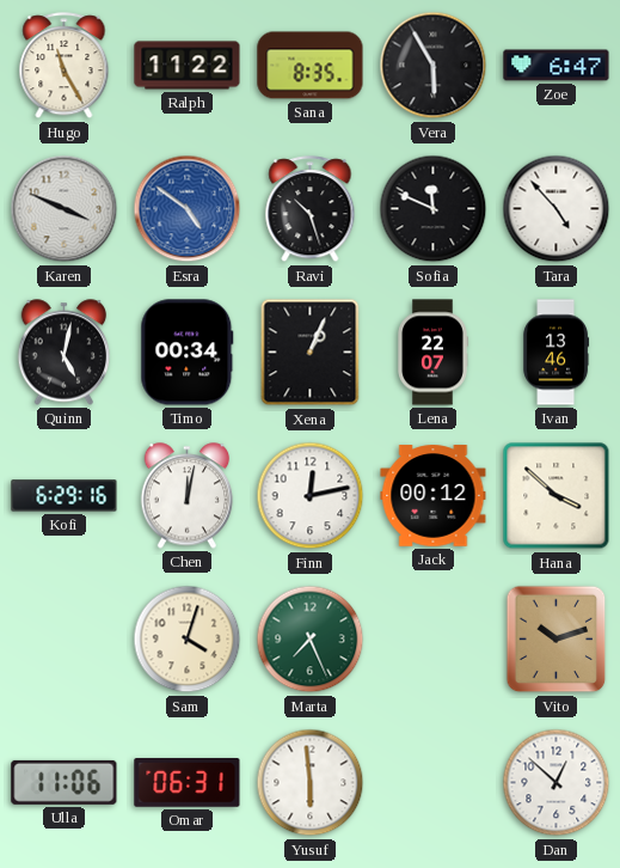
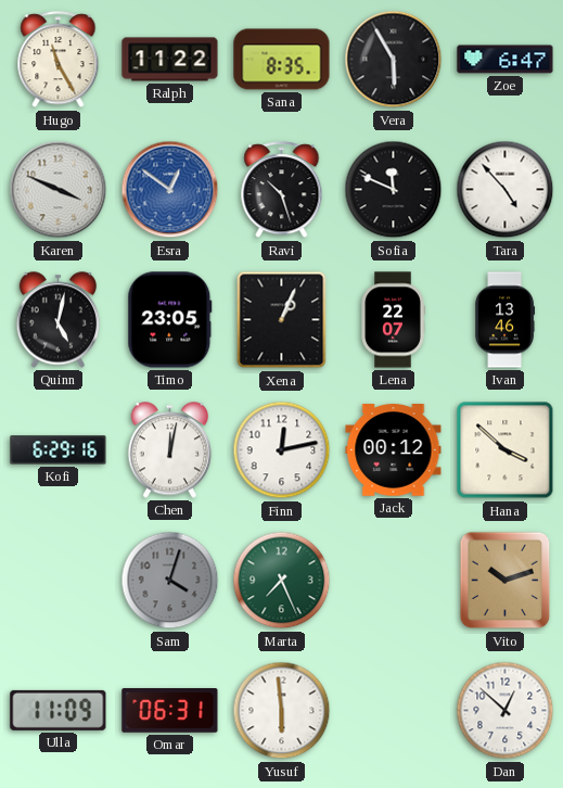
Esra: 4:51 -> 12:51
Timo: 00:34 -> 23:05
Sam dial: cream -> grey
Ulla: 11:06 -> 11:09
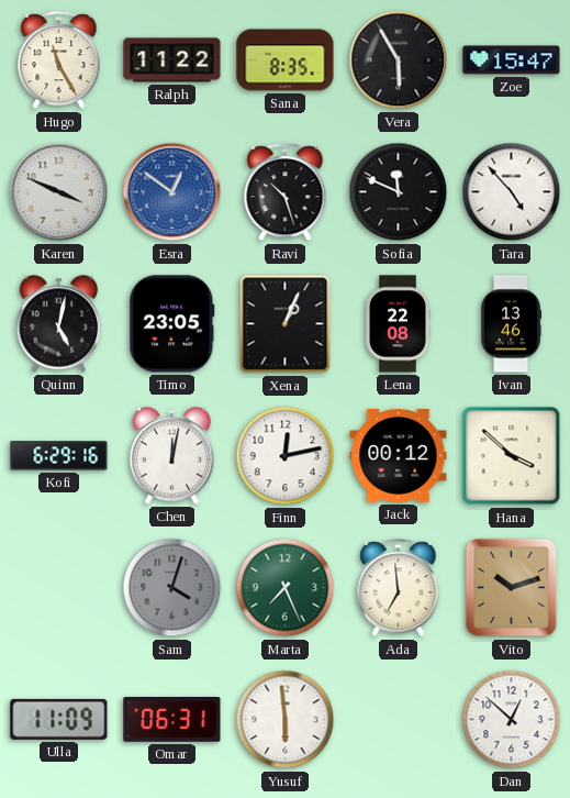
Zoe: 6:47 -> 15:47
Lena: 22:07 -> 22:08
Ada: none -> 6:59
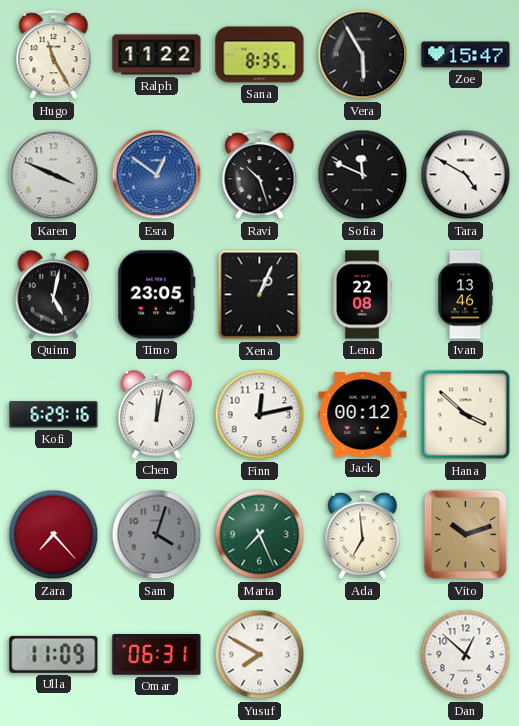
Tara: 4:53 -> 4:50
Zara: none -> 7:23
Yusuf: 5:59 -> 7:50
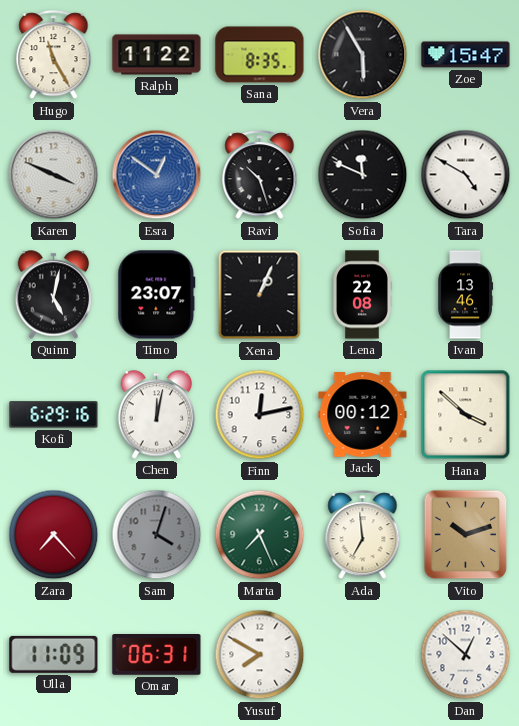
Timo: 23:05 -> 23:07
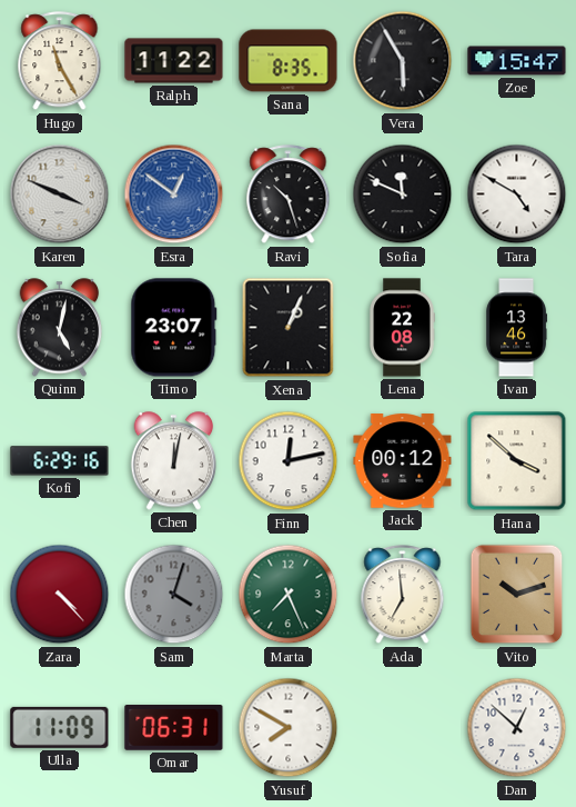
Zara: 7:23 -> 4:23
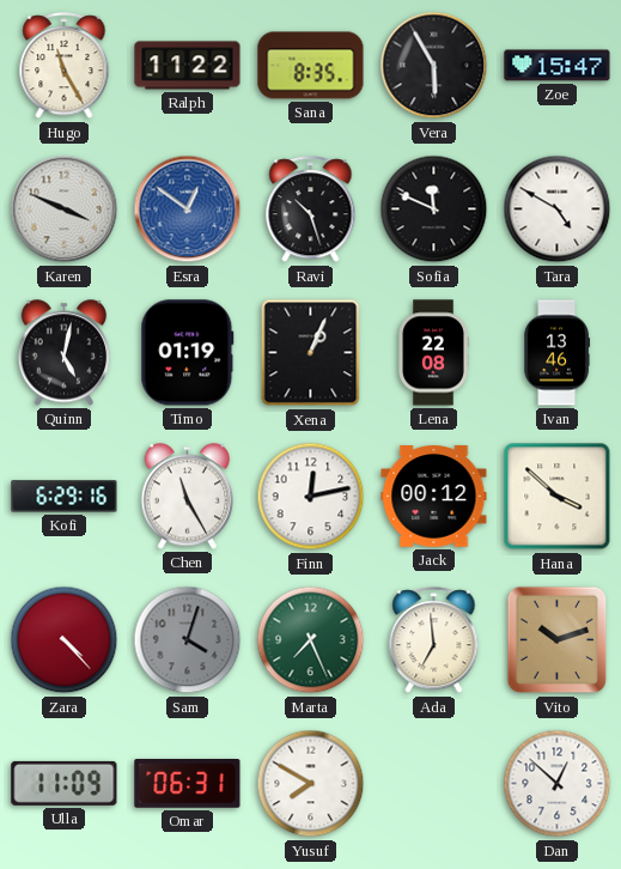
Timo: 23:07 -> 01:19
Chen: 12:02 -> 11:25
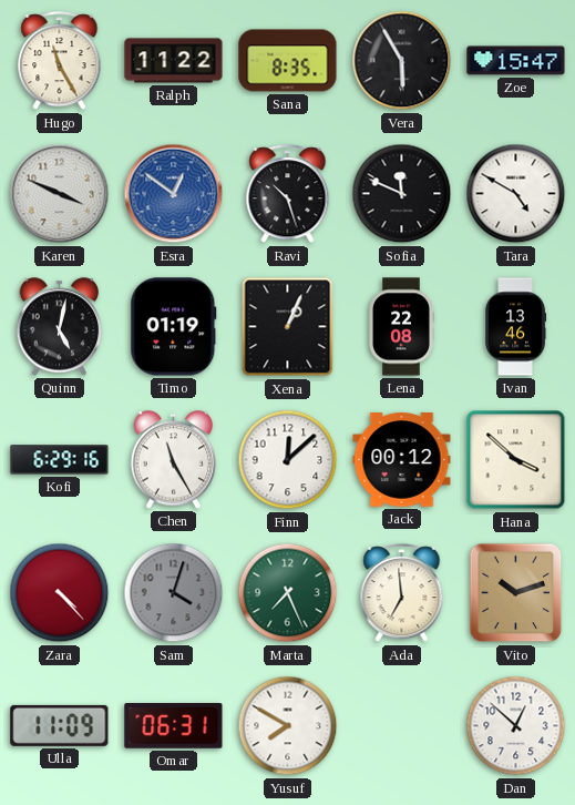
Finn: 12:13 -> 12:08
